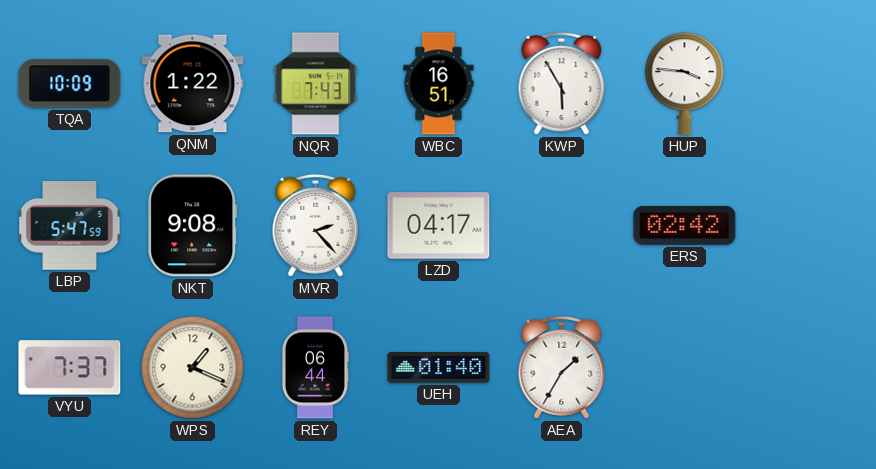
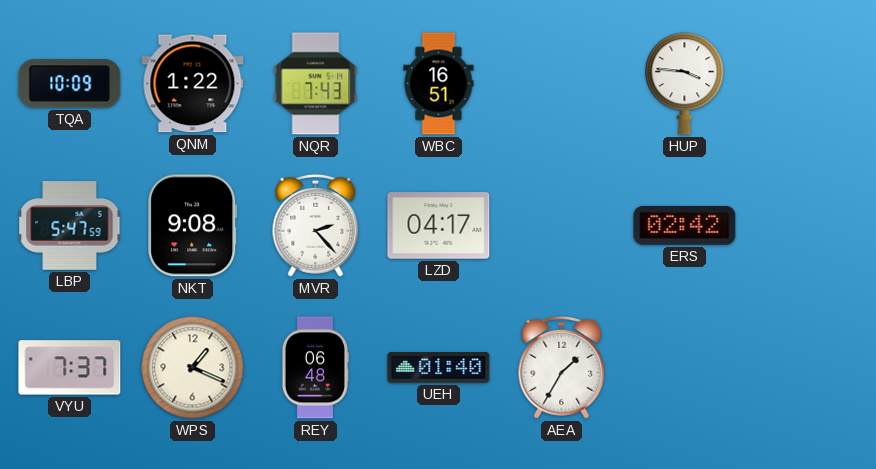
KWP: 5:55 -> none
REY: 06:44 -> 06:48
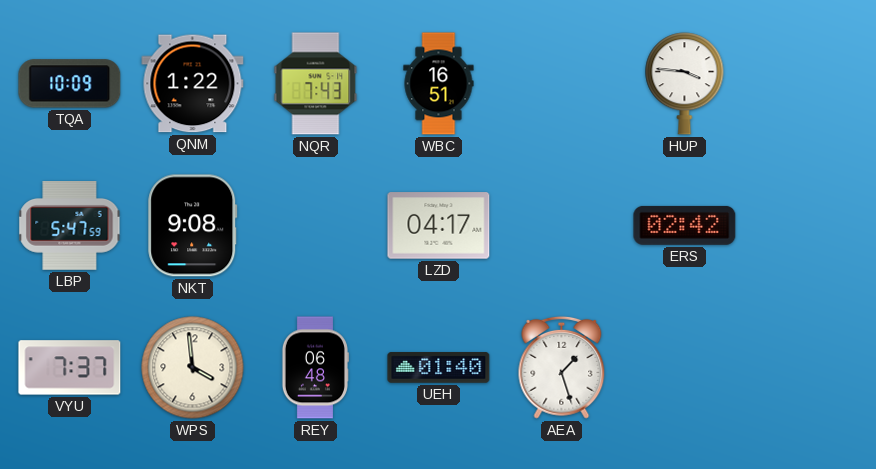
MVR: 2:23 -> none
WPS: 1:19 -> 3:59
AEA: 1:35 -> 1:27
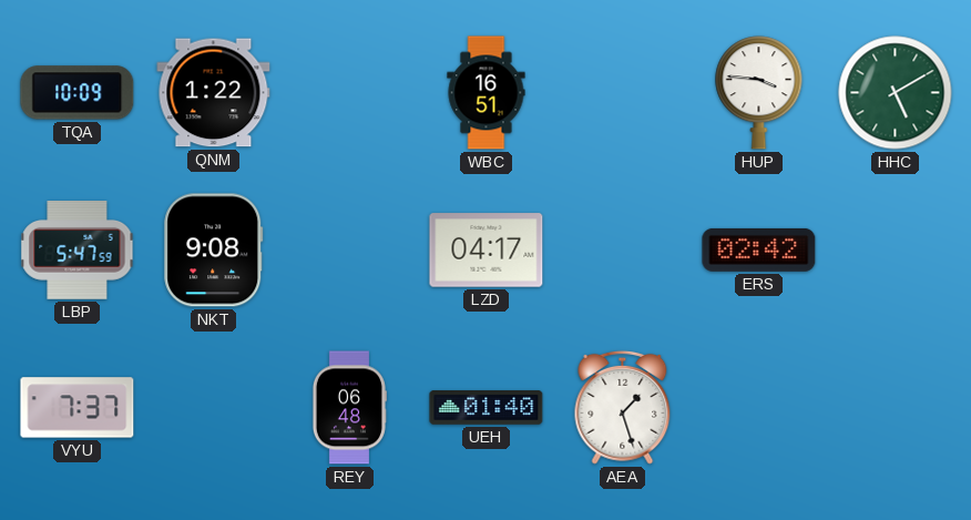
NQR: 7:43 -> none
HHC: none -> 5:10
WPS: 3:59 -> none
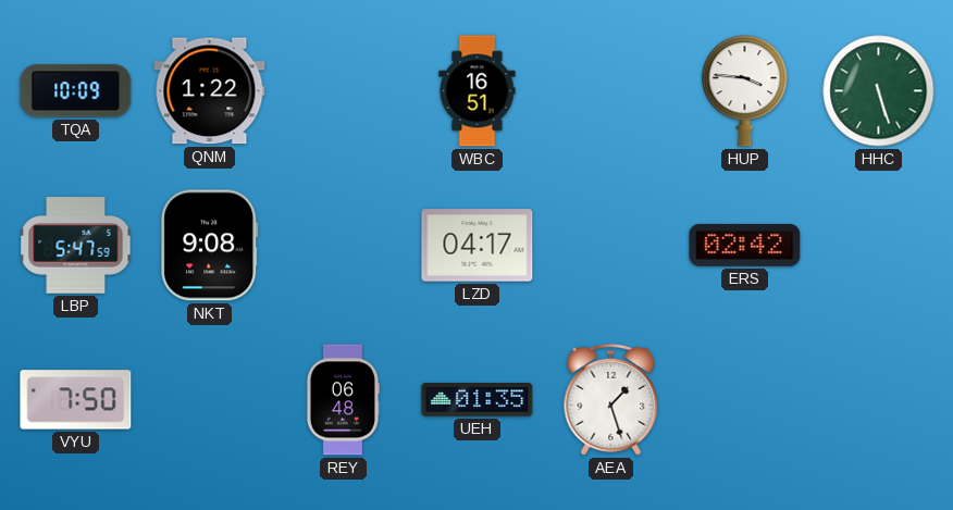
HHC: 5:10 -> 5:27
VYU: 7:37 -> 7:50
UEH: 01:40 -> 01:35
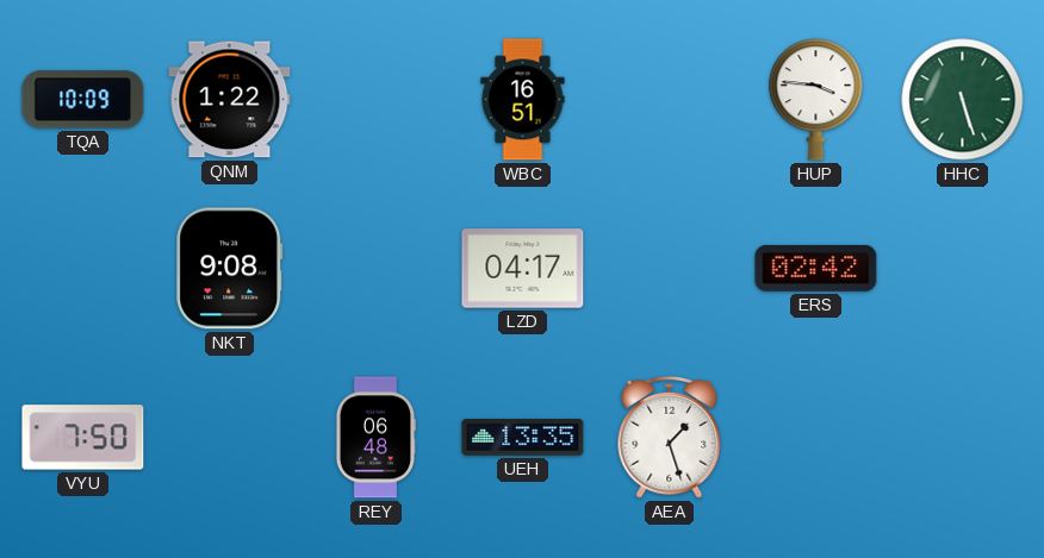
LBP: 5:47 -> none
UEH: 01:35 -> 13:35
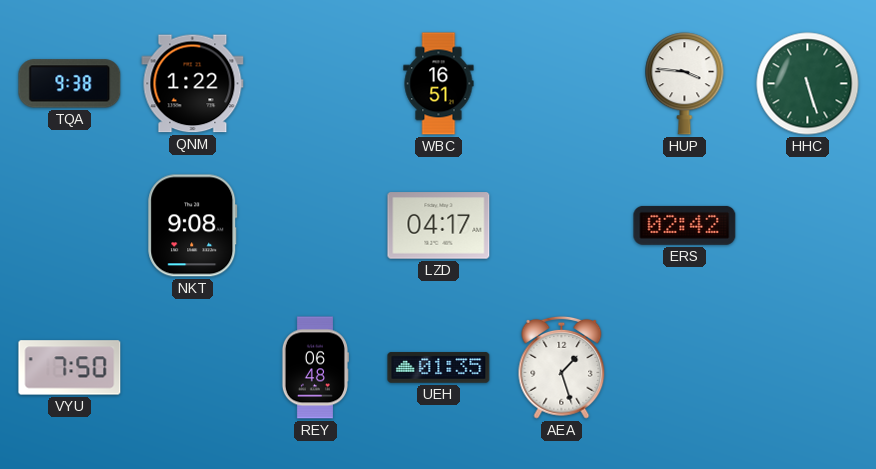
TQA: 10:09 -> 9:38
UEH: 13:35 -> 01:35
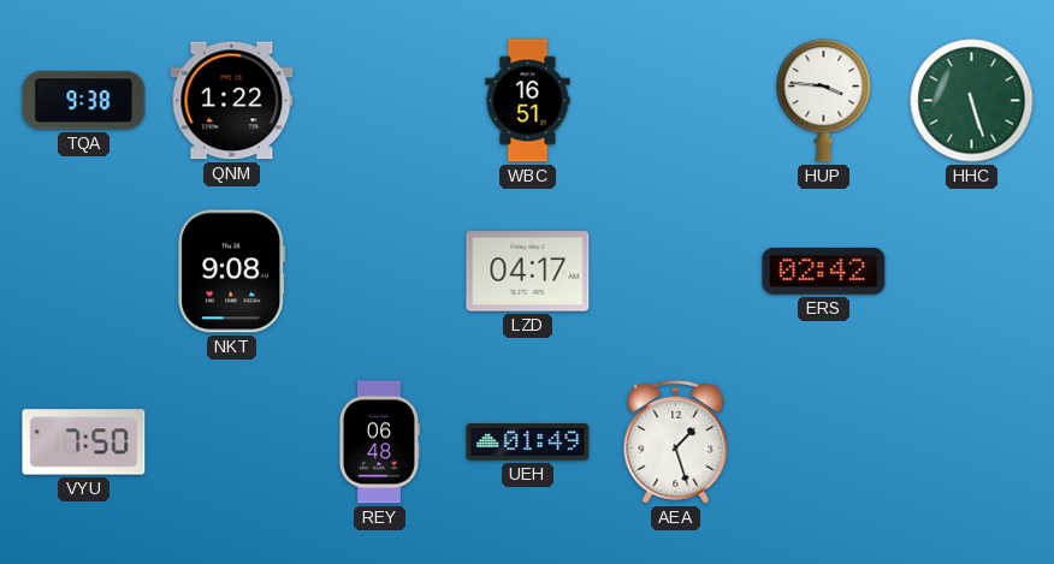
UEH: 01:35 -> 01:49
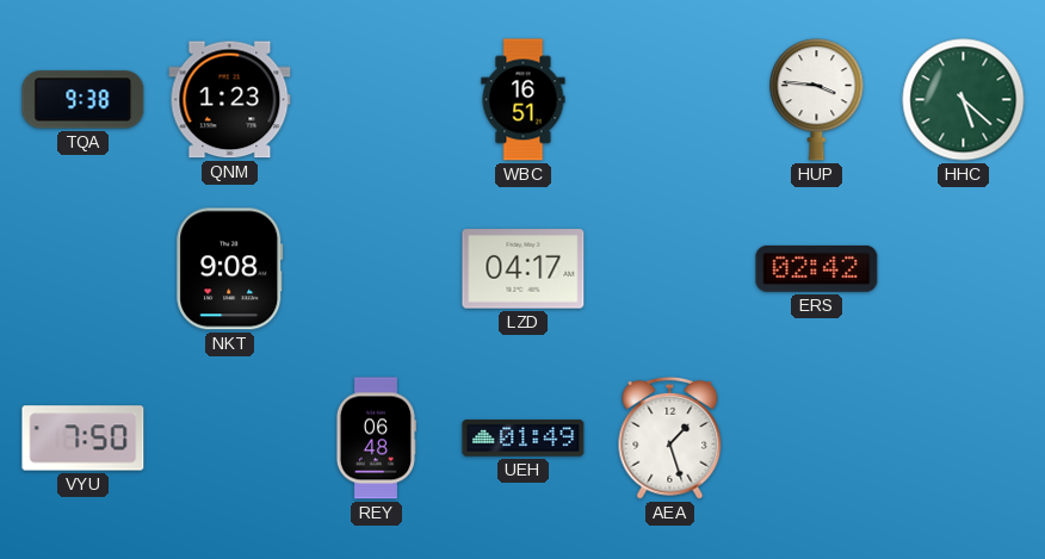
QNM: 1:22 -> 1:23
HHC: 5:27 -> 5:22
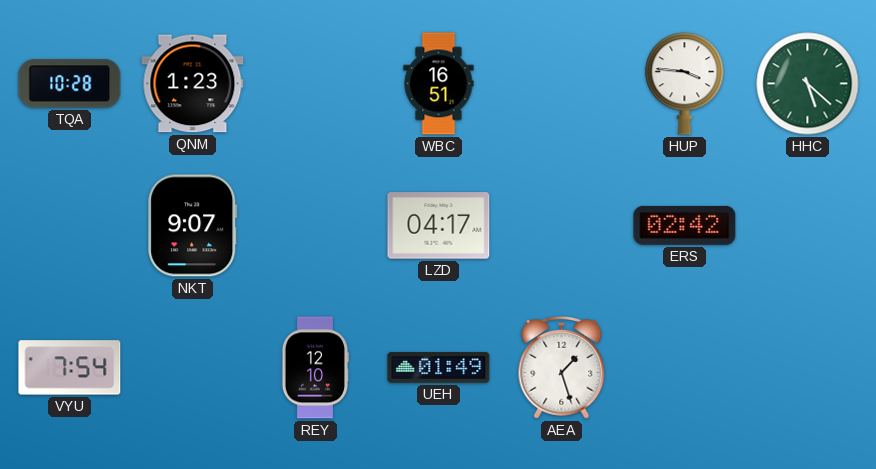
TQA: 9:38 -> 10:28
NKT: 9:08 -> 9:07
VYU: 7:50 -> 7:54
REY: 06:48 -> 12:10
